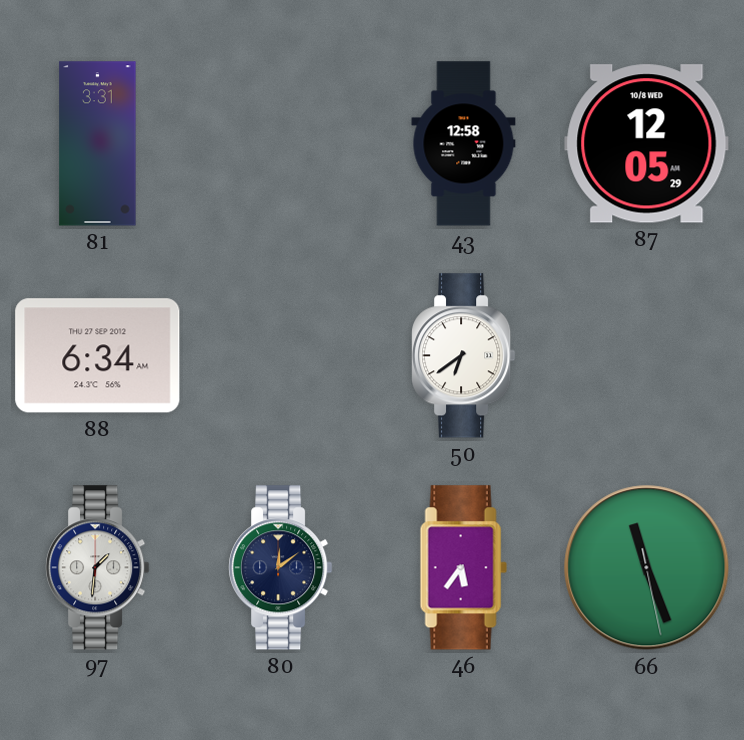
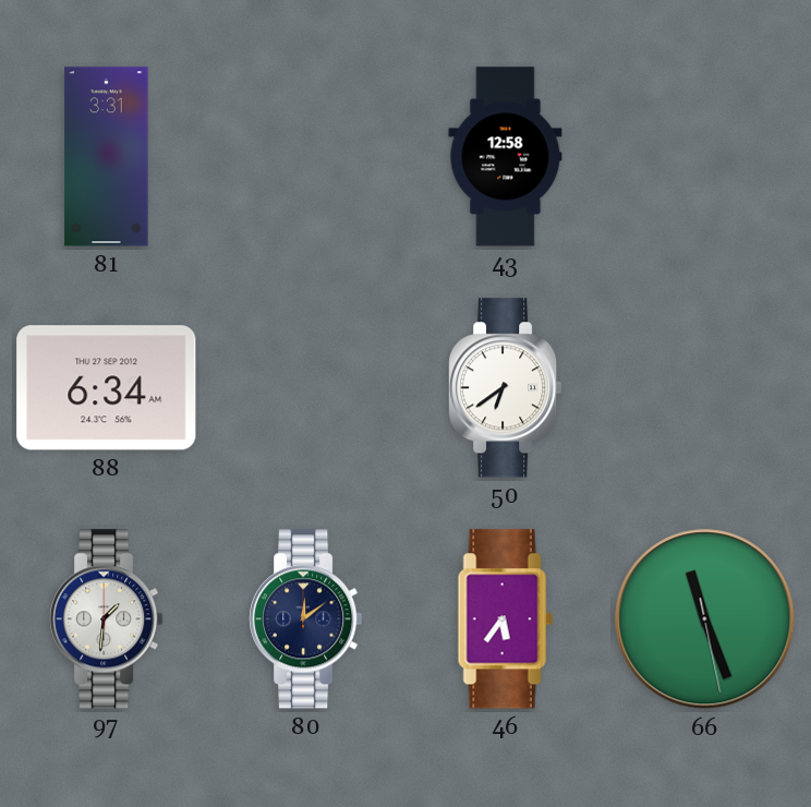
87: 12:05 -> none
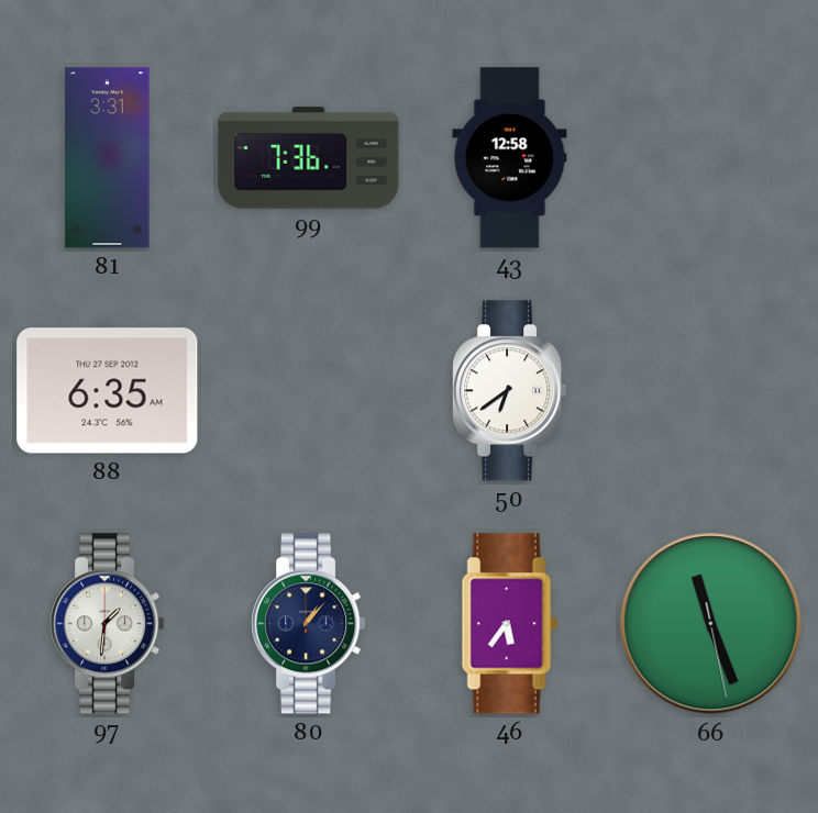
99: none -> 7:36
88: 6:34 -> 6:35
80: 12:09 -> 1:07
